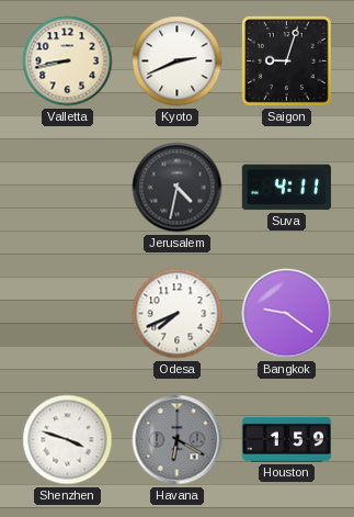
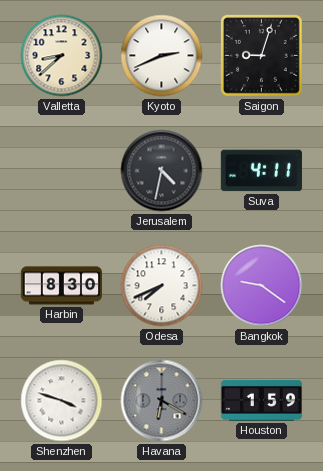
Valletta: 8:43 -> 8:38
Harbin: none -> 8:30
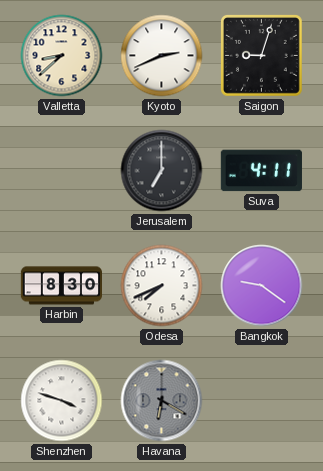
Jerusalem: 4:32 -> 7:00
Houston: 1:59 -> none
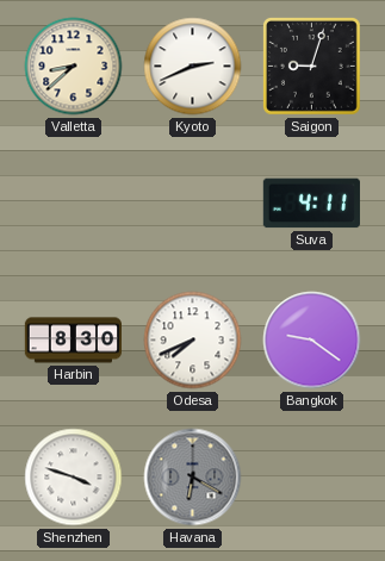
Jerusalem: 7:00 -> none
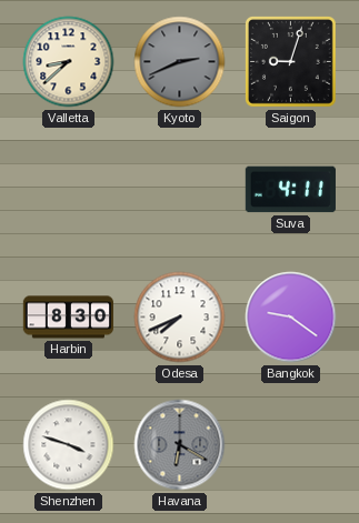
Kyoto dial: white -> grey
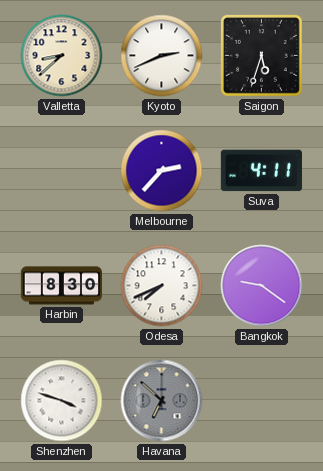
Kyoto dial: grey -> white
Saigon: 9:03 -> 5:33
Melbourne: none -> 2:37
Havana: 6:20 -> 6:52
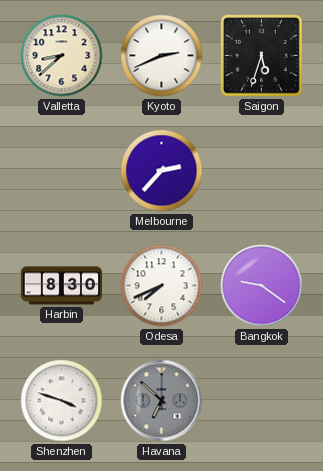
Suva: 4:11 -> none
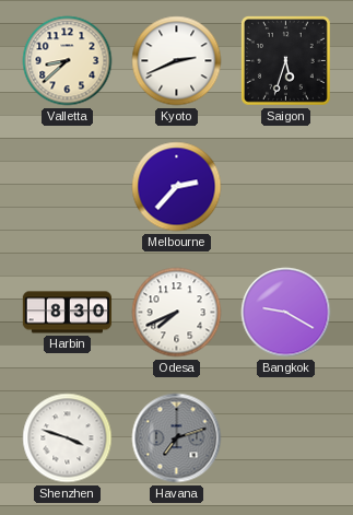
Bangkok: 9:21 -> 9:20
Havana: 6:52 -> 7:12
